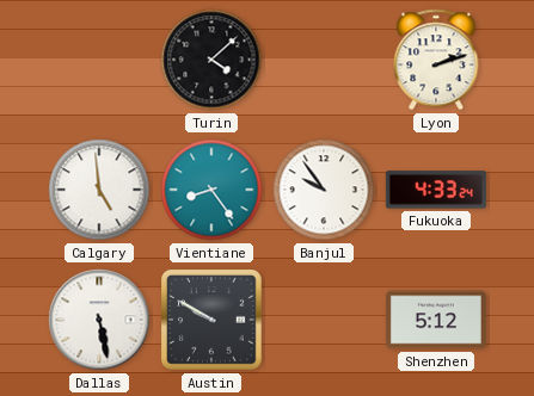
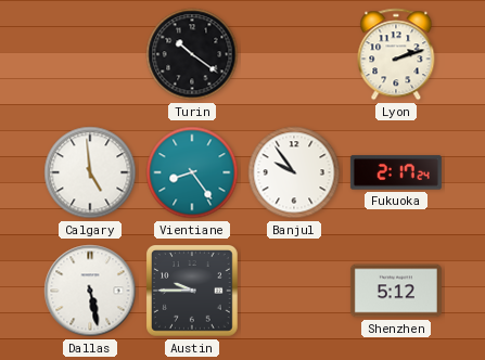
Turin: 4:08 -> 10:21
Fukuoka: 4:33 -> 2:17
Austin: 9:50 -> 9:45
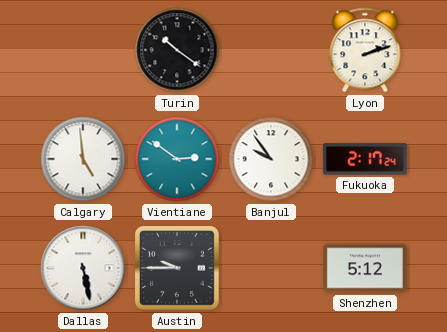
Vientiane: 8:24 -> 2:51
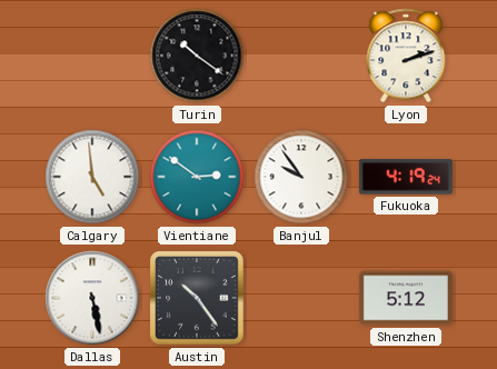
Fukuoka: 2:17 -> 4:19
Austin: 9:45 -> 10:24
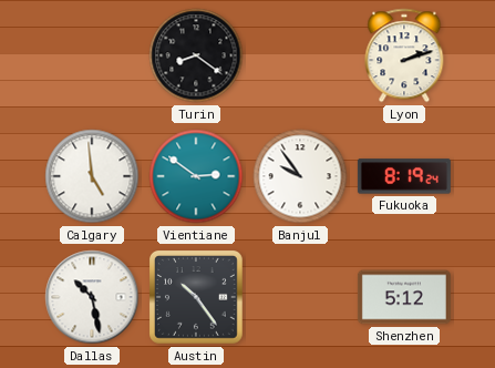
Turin: 10:21 -> 8:21
Fukuoka: 4:19 -> 8:19
Dallas: 5:28 -> 10:28
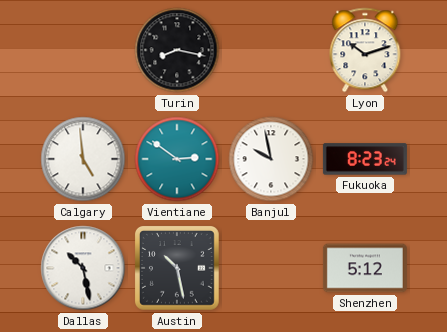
Turin: 8:21 -> 8:17
Lyon: 2:12 -> 10:12
Banjul: 9:54 -> 9:58
Fukuoka: 8:19 -> 8:23
Austin: 10:24 -> 10:28
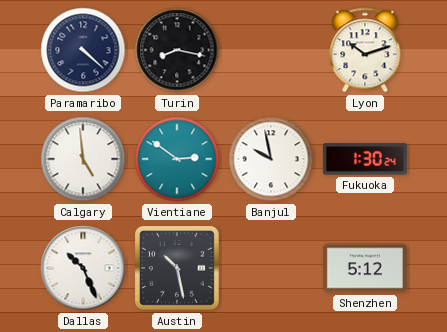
Paramaribo: none -> 4:22
Fukuoka: 8:23 -> 1:30
Dallas: 10:28 -> 10:26
